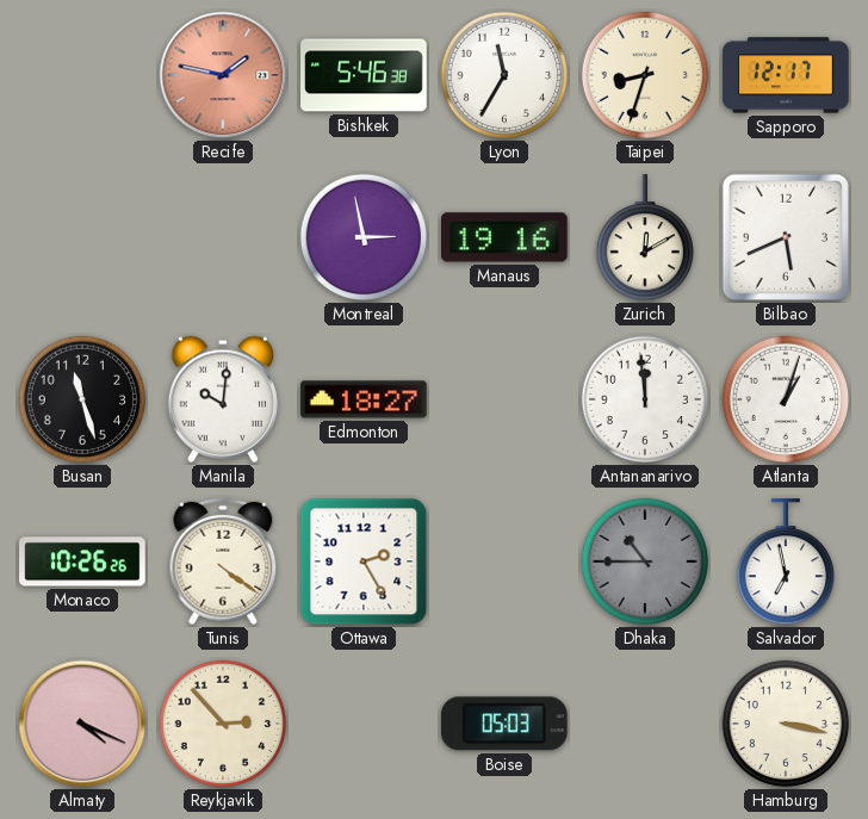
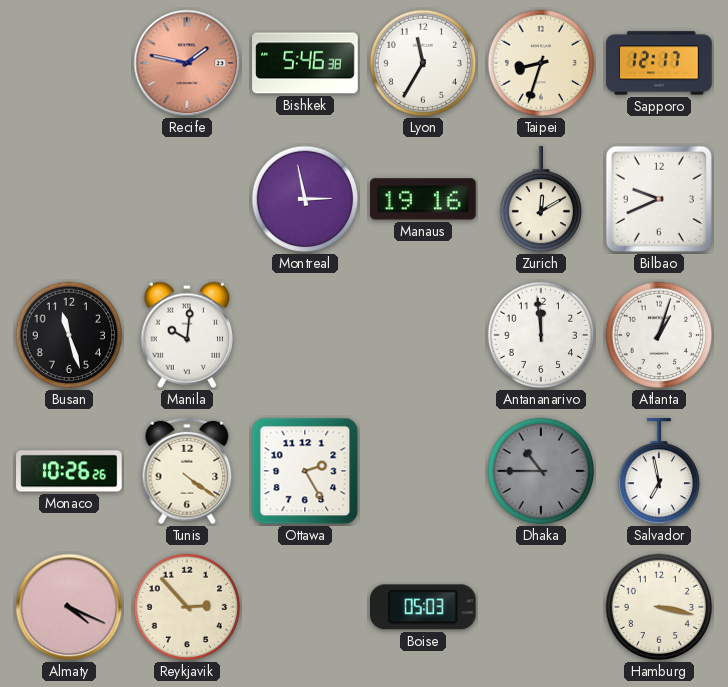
Bilbao: 5:41 -> 9:41
Edmonton: 18:27 -> none
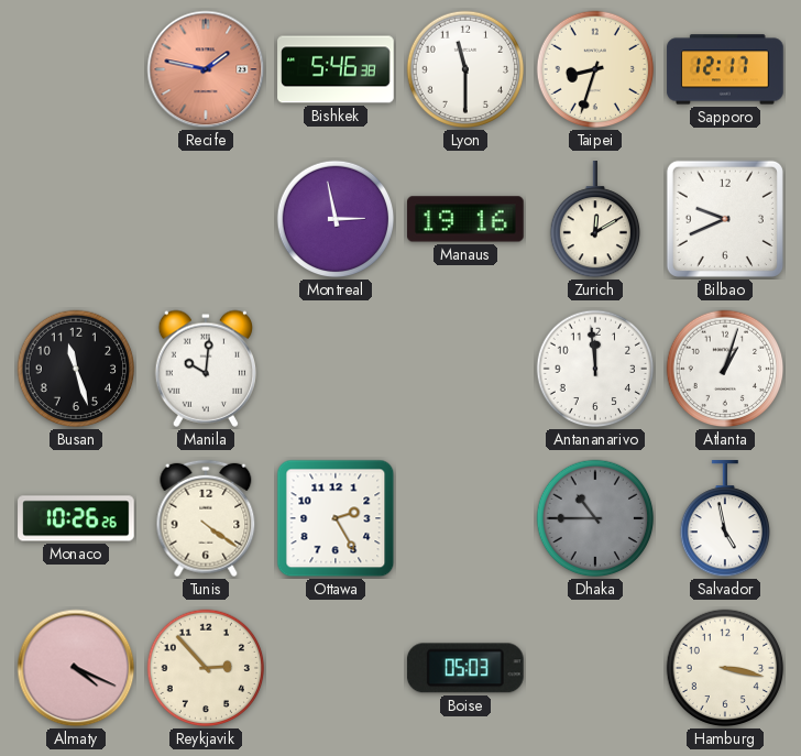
Lyon: 11:35 -> 11:30
Salvador: 6:58 -> 4:58
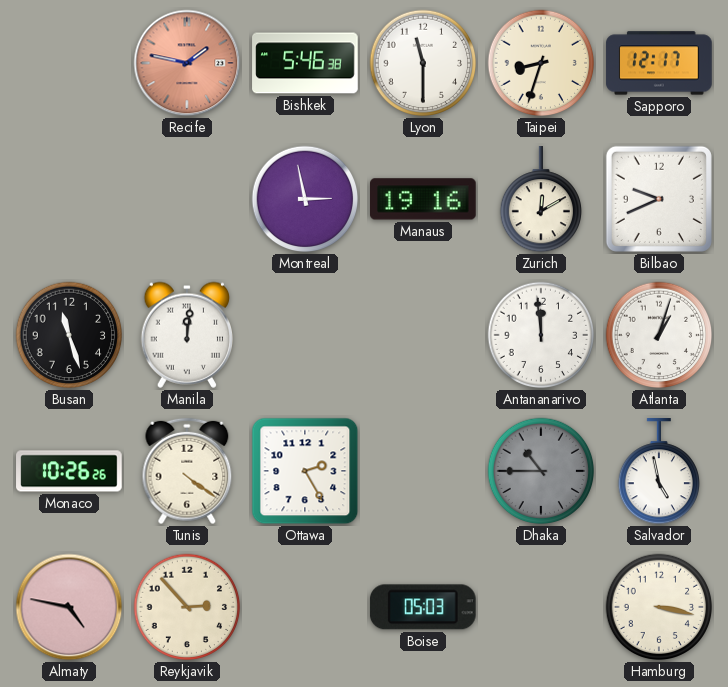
Manila: 10:01 -> 12:01
Almaty: 4:19 -> 4:47
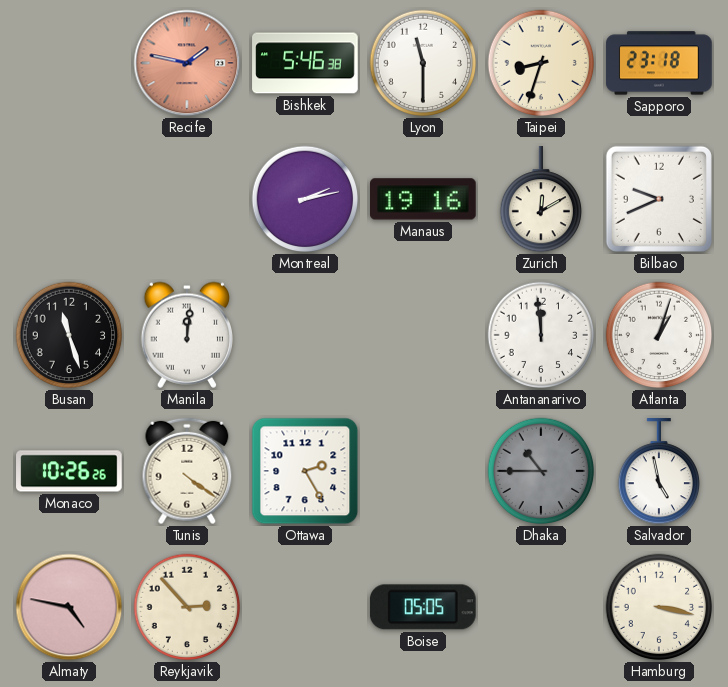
Sapporo: 12:17 -> 23:18
Montreal: 2:58 -> 2:13
Boise: 05:03 -> 05:05
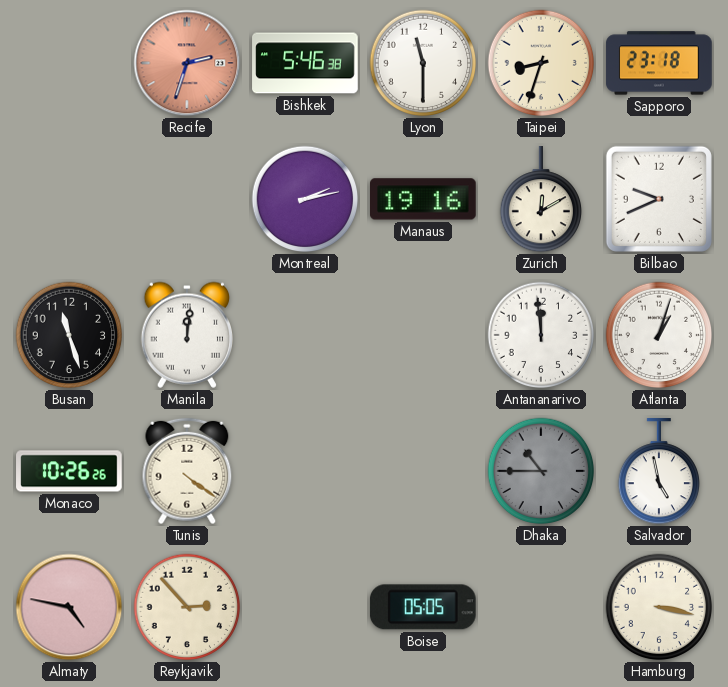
Recife: 1:47 -> 2:33
Ottawa: 2:25 -> none
